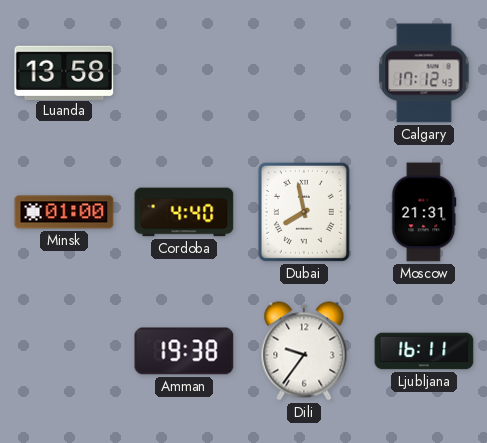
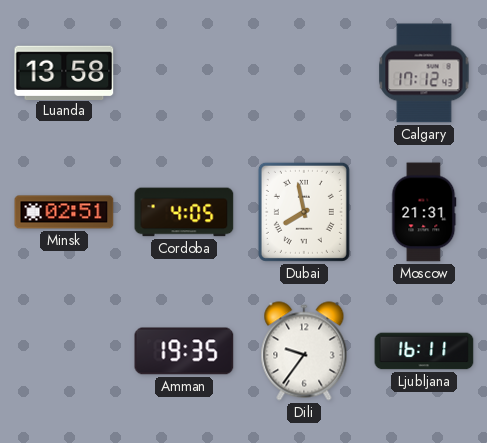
Minsk: 01:00 -> 02:51
Cordoba: 4:40 -> 4:05
Amman: 19:38 -> 19:35
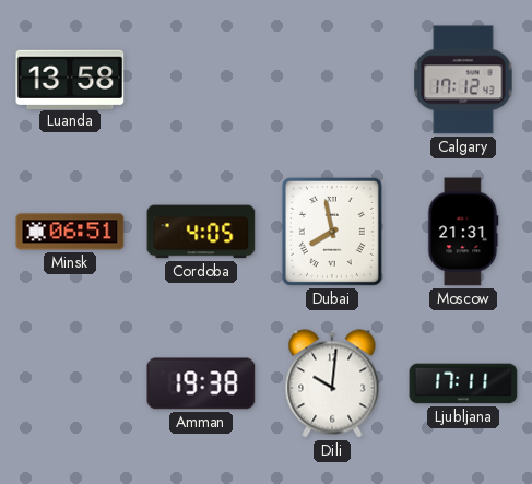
Minsk: 02:51 -> 06:51
Amman: 19:35 -> 19:38
Dili: 9:36 -> 10:01
Ljubljana: 16:11 -> 17:11
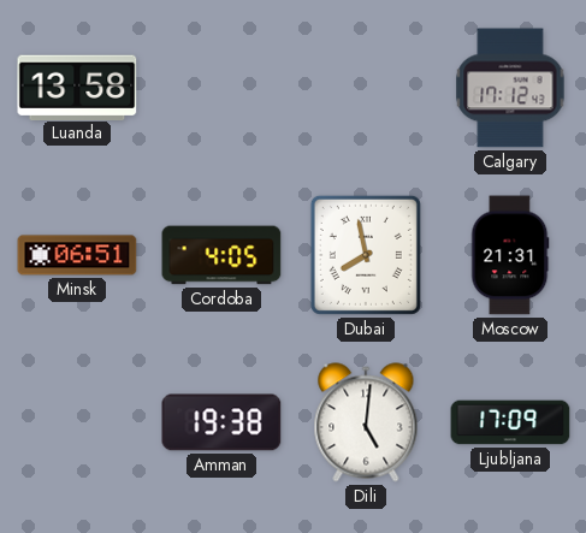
Dili: 10:01 -> 5:01
Ljubljana: 17:11 -> 17:09
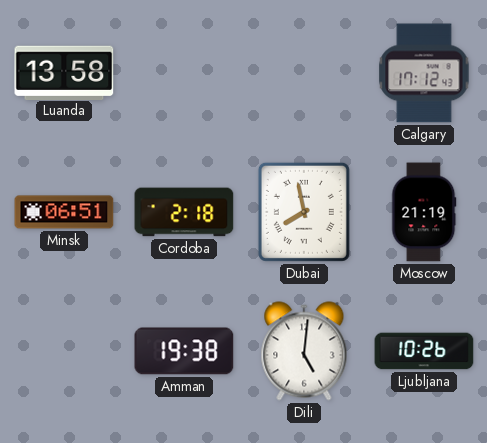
Cordoba: 4:05 -> 2:18
Moscow: 21:31 -> 21:19
Ljubljana: 17:09 -> 10:26
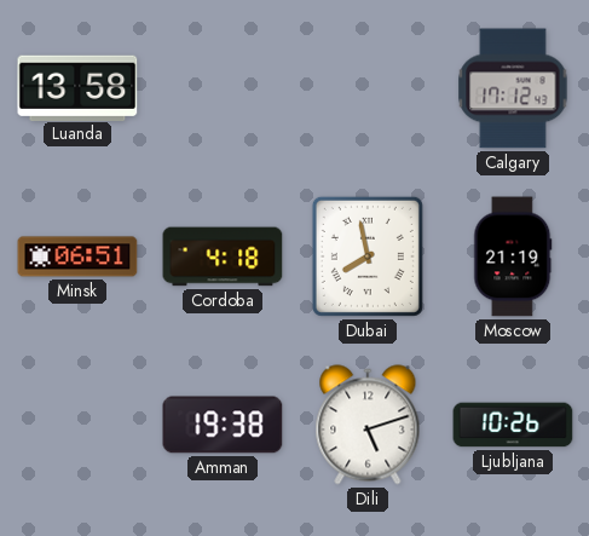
Cordoba: 2:18 -> 4:18
Dili: 5:01 -> 5:12
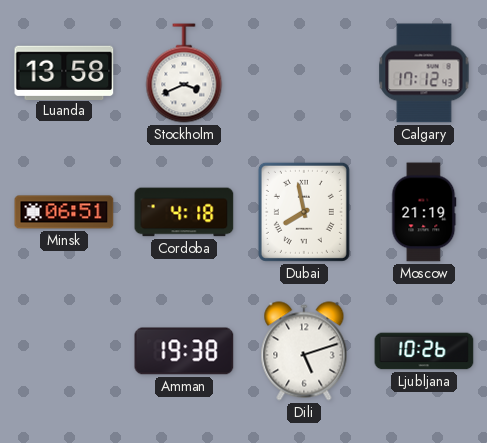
Stockholm: none -> 3:41
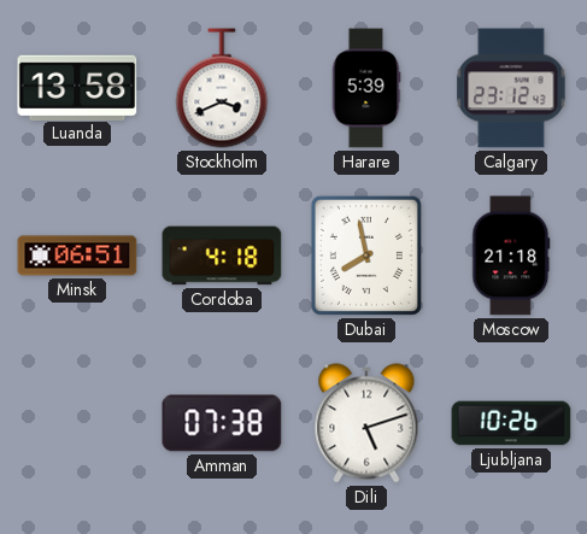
Harare: none -> 5:39
Calgary: 17:12 -> 23:12
Moscow: 21:19 -> 21:18
Amman: 19:38 -> 07:38
